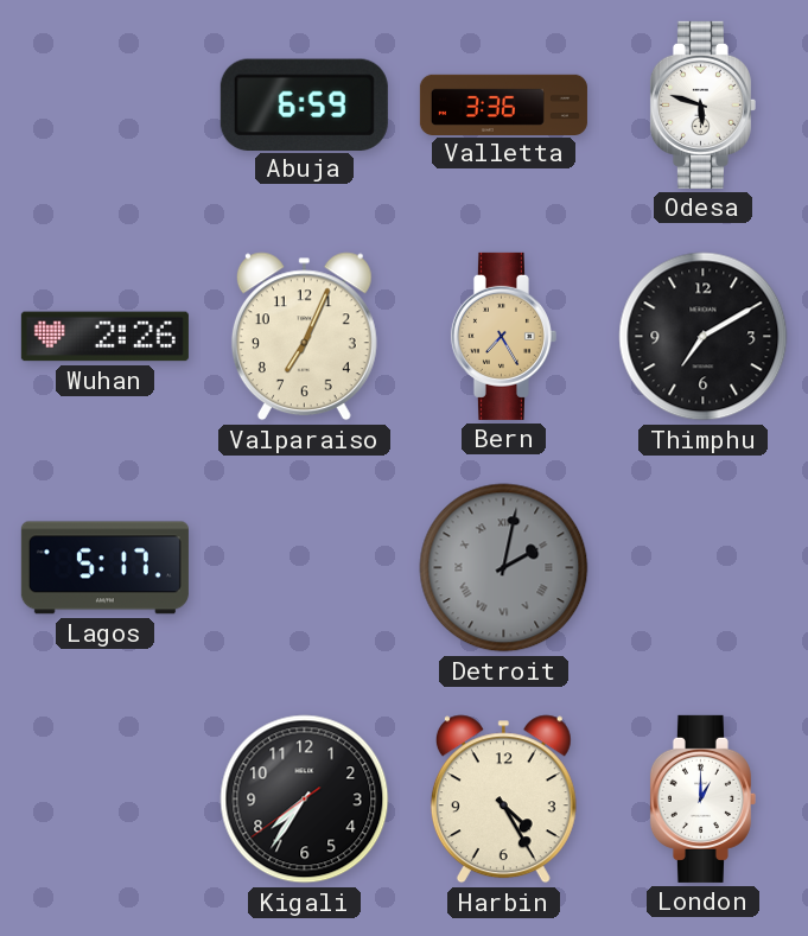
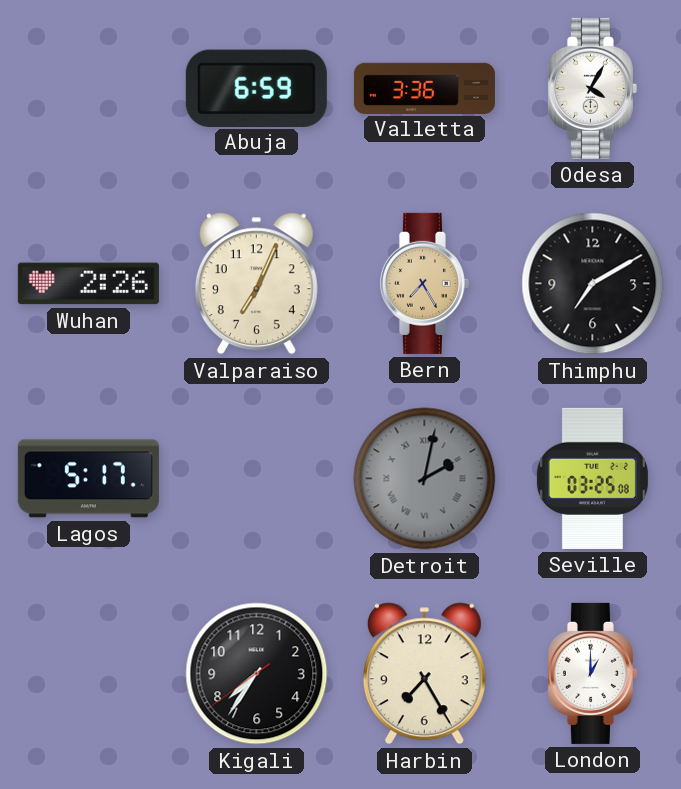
Odesa: 5:48 -> 4:05
Seville: none -> 03:25
Harbin: 4:25 -> 7:25
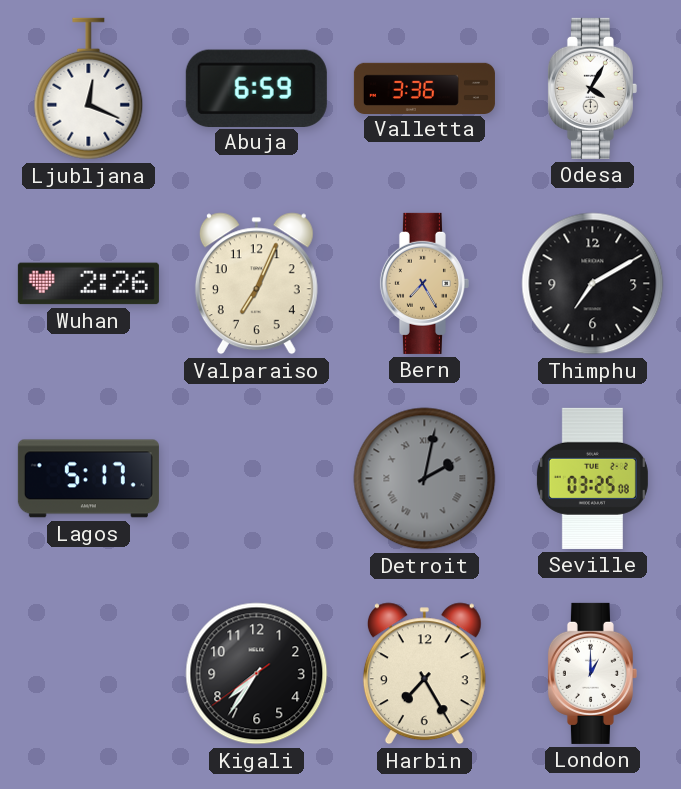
Ljubljana: none -> 12:19
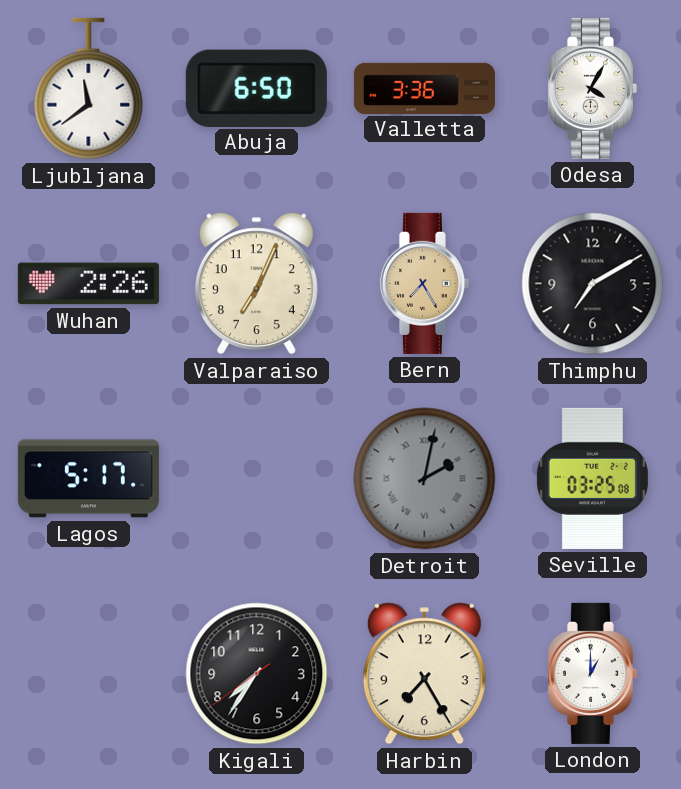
Ljubljana: 12:19 -> 11:39
Abuja: 6:59 -> 6:50
